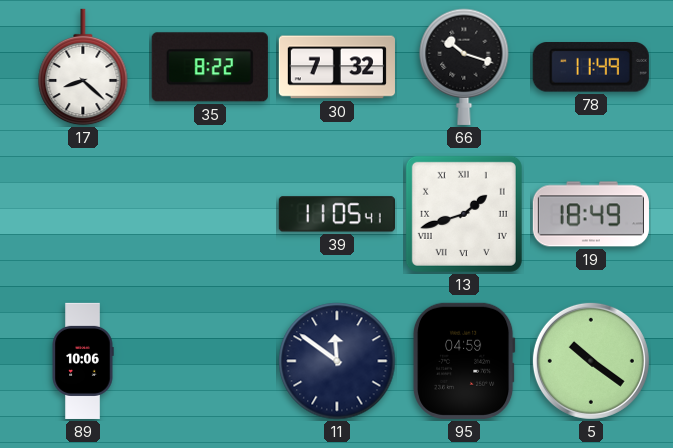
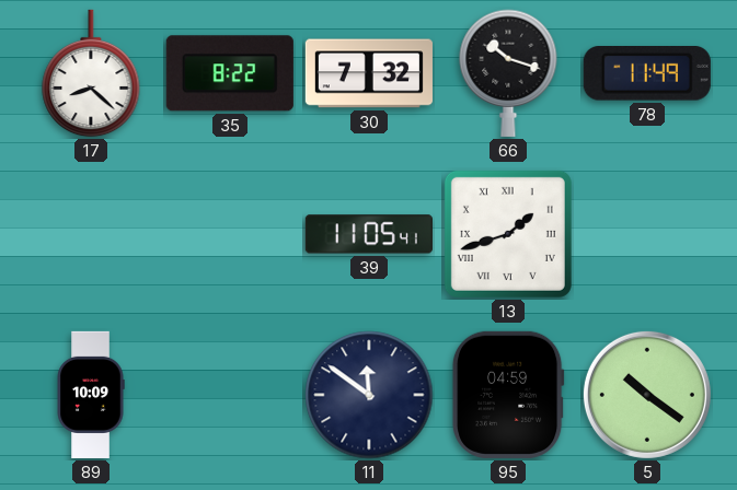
19: 18:49 -> none
89: 10:06 -> 10:09
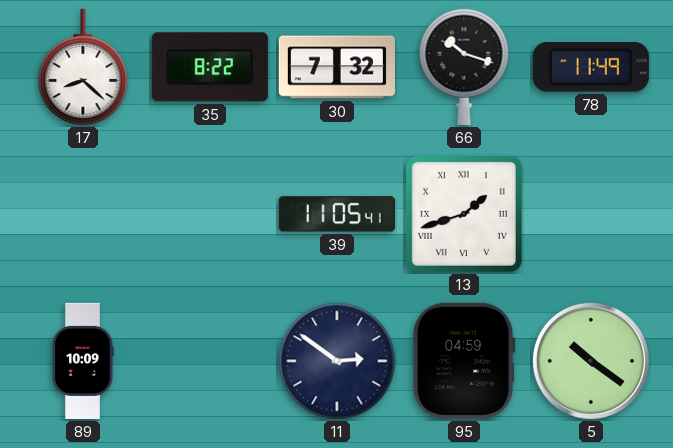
11: 11:51 -> 2:51
